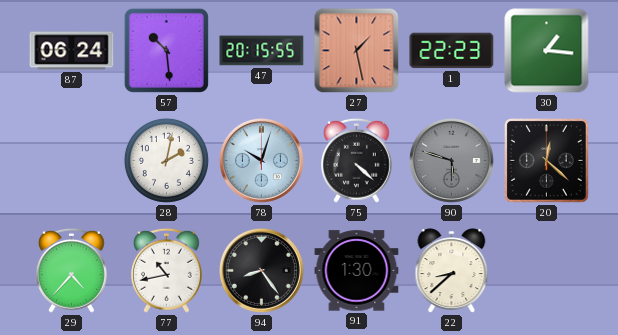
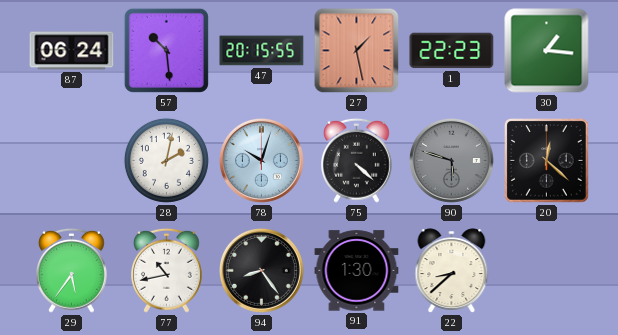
29: 4:37 -> 5:36
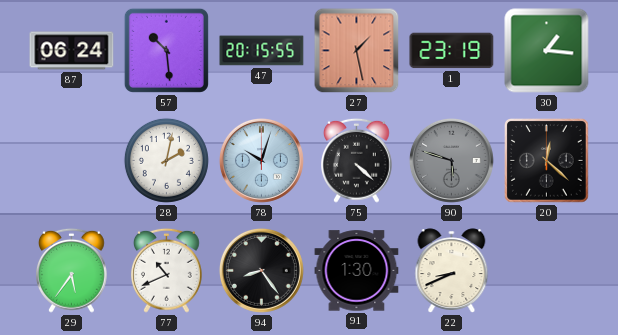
1: 22:23 -> 23:19
77: 10:43 -> 10:41
22: 8:38 -> 8:41
